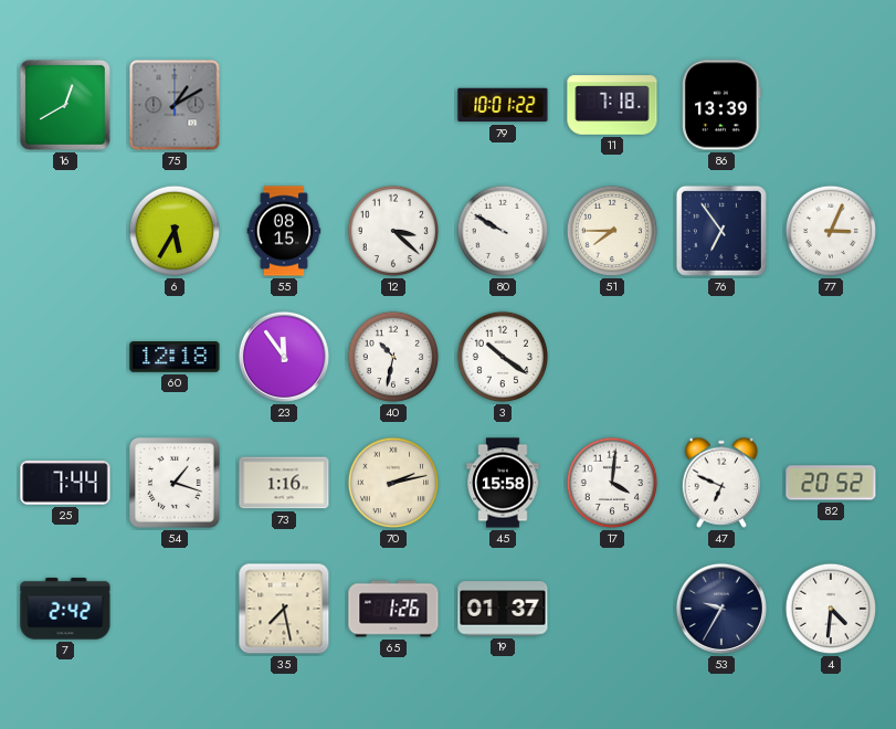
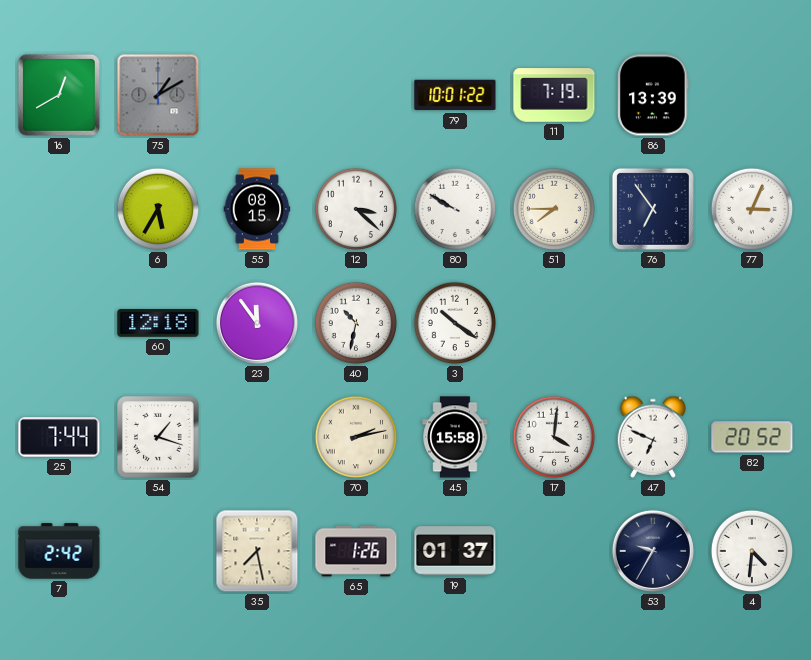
11: 7:18 -> 7:19
73: 1:16 -> none
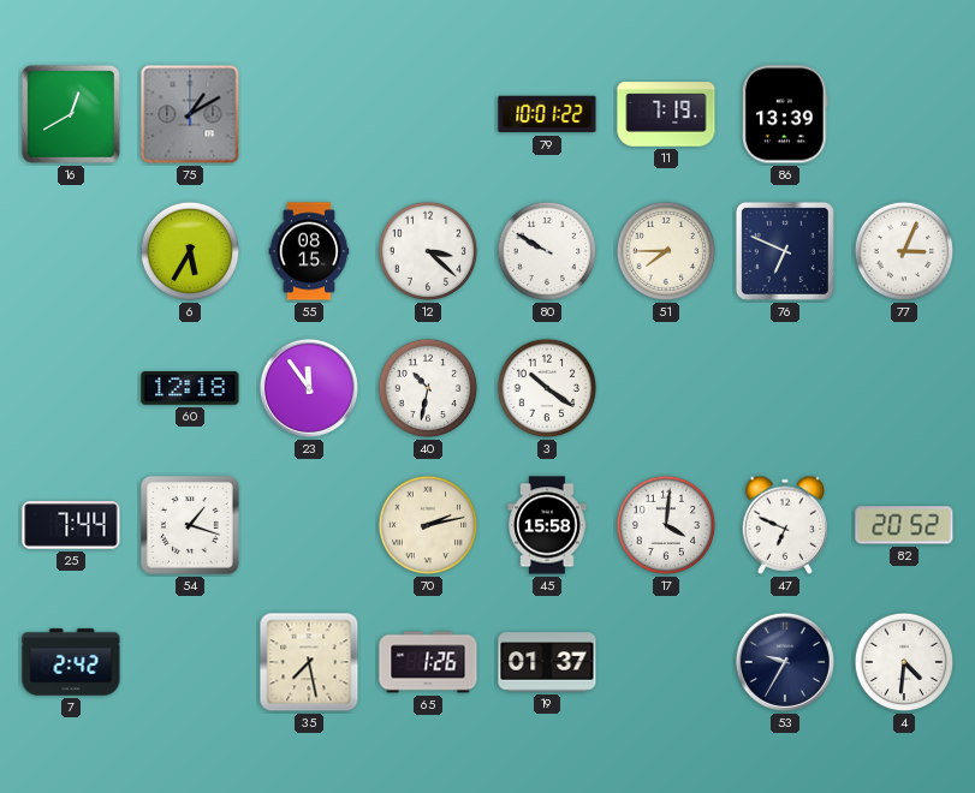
76: 6:54 -> 6:49
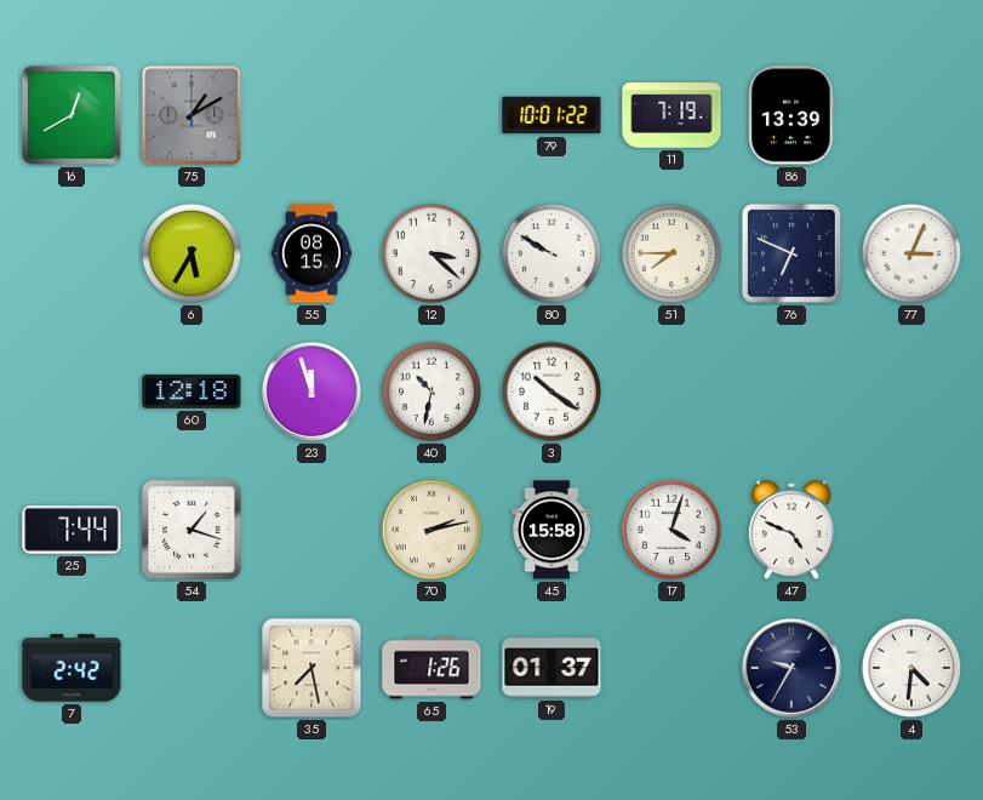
23: 11:54 -> 11:57
17: 4:01 -> 4:03
47: 6:49 -> 4:49
82: 20:52 -> none
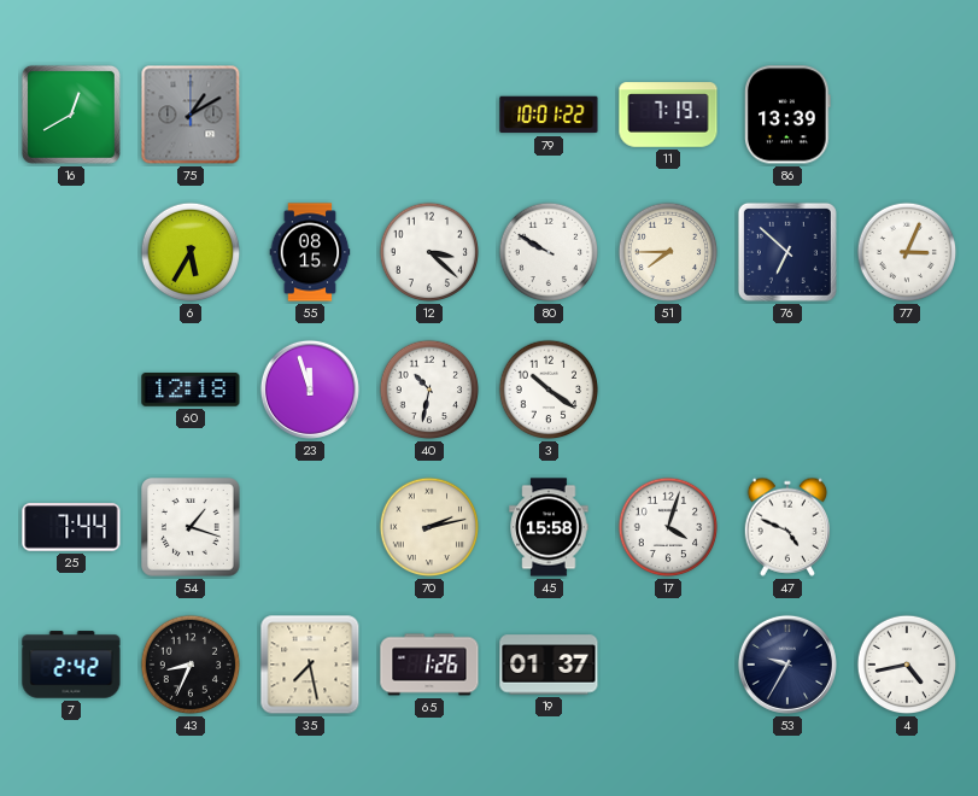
76: 6:49 -> 6:52
43: none -> 8:34
4: 4:31 -> 4:43
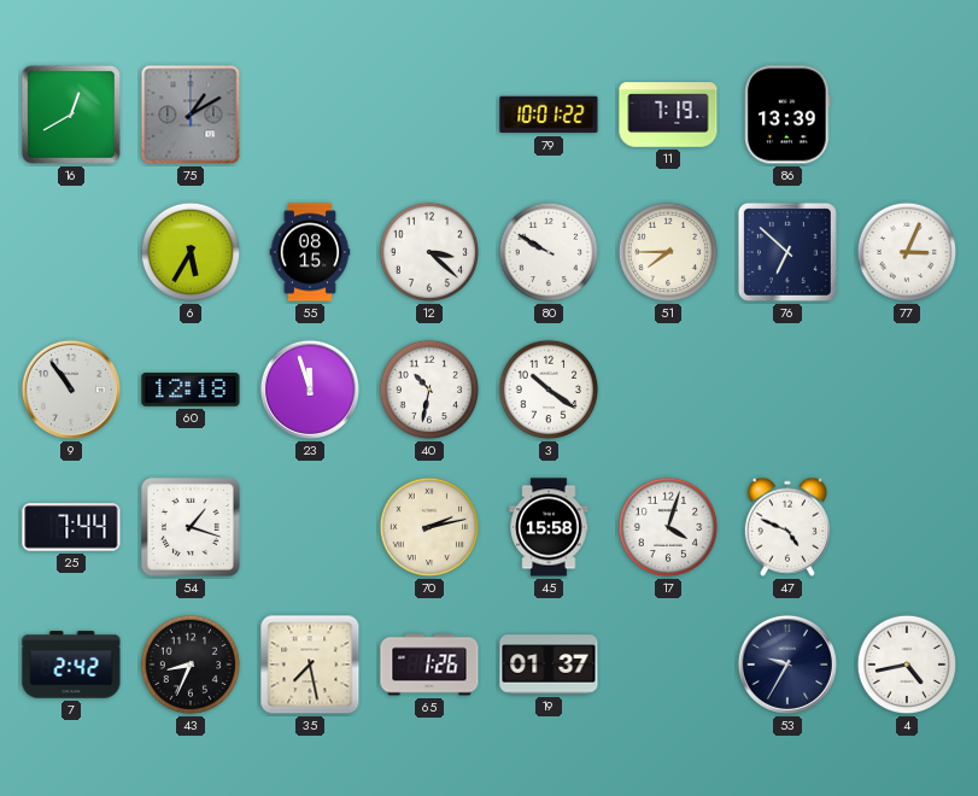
9: none -> 10:54
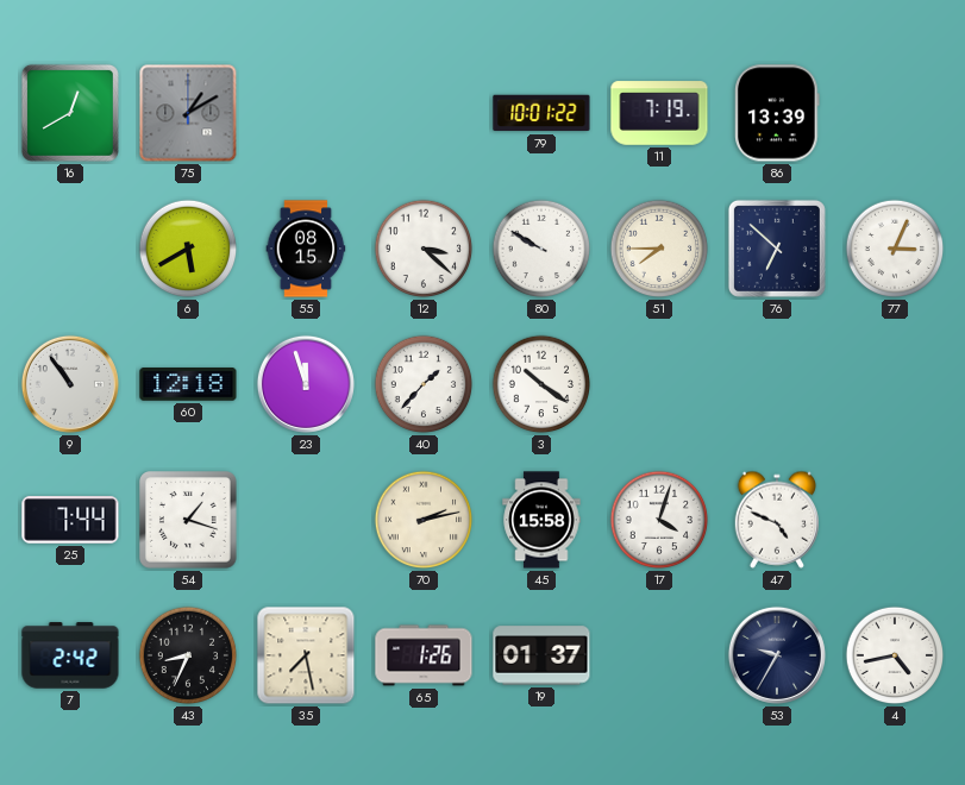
6: 5:35 -> 5:40
40: 10:32 -> 1:37
